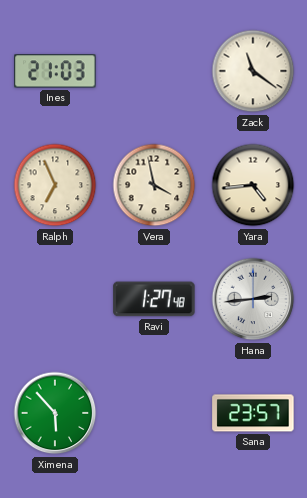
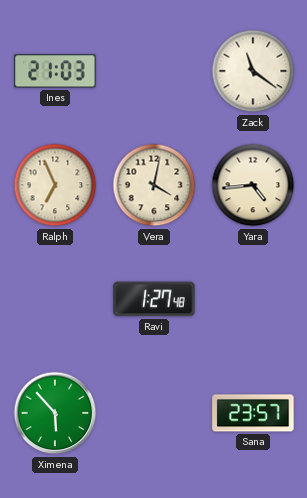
Vera: 3:58 -> 4:02
Hana: 2:44 -> none
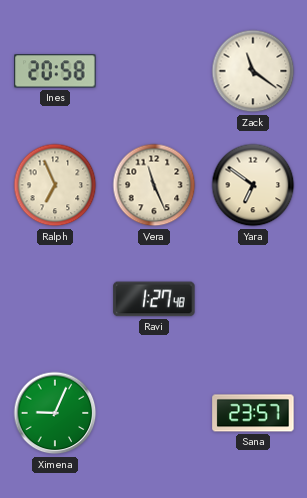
Ines: 21:03 -> 20:58
Vera: 4:02 -> 11:26
Yara: 4:44 -> 6:51
Ximena: 5:53 -> 9:04
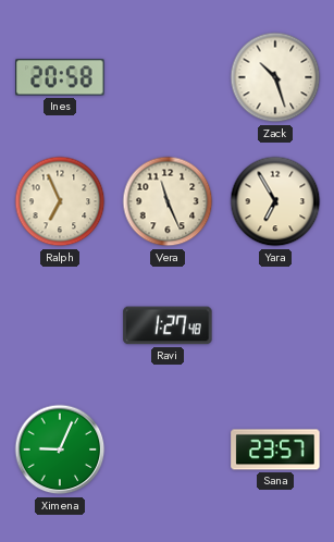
Zack: 11:21 -> 10:27
Yara: 6:51 -> 6:55
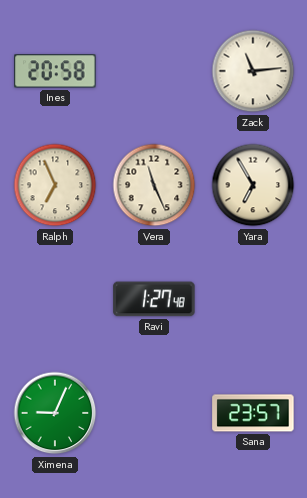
Zack: 10:27 -> 11:14
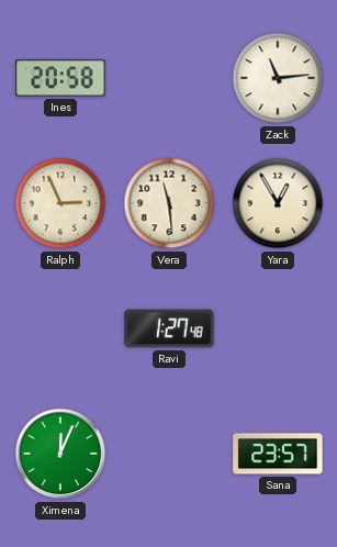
Ralph: 6:56 -> 2:56
Vera: 11:26 -> 11:29
Yara: 6:55 -> 12:55
Ximena: 9:04 -> 12:04
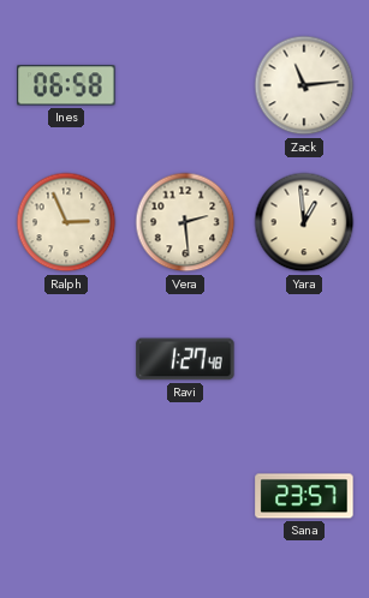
Ines: 20:58 -> 06:58
Vera: 11:29 -> 2:29
Yara: 12:55 -> 12:59
Ximena: 12:04 -> none
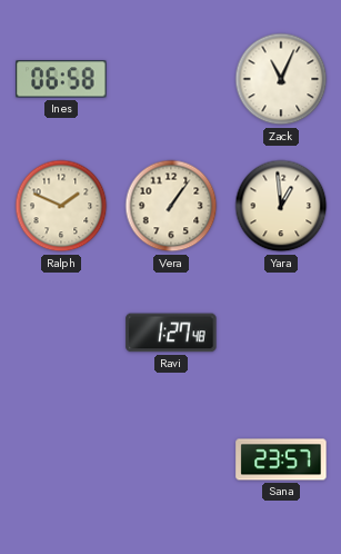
Zack: 11:14 -> 11:04
Ralph: 2:56 -> 1:49
Vera: 2:29 -> 1:06
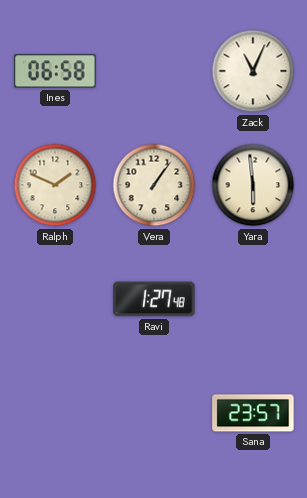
Yara: 12:59 -> 5:59
